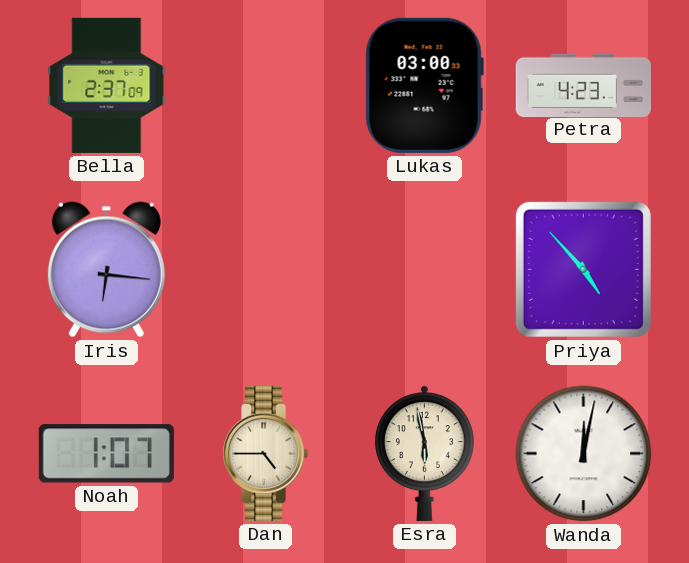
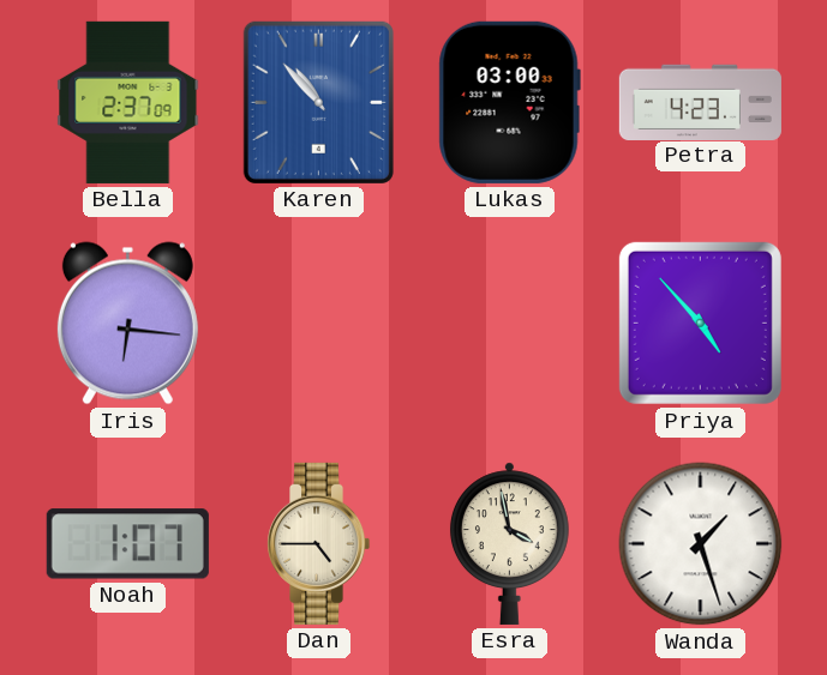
Karen: none -> 10:53
Esra: 5:58 -> 3:58
Wanda: 12:02 -> 1:27
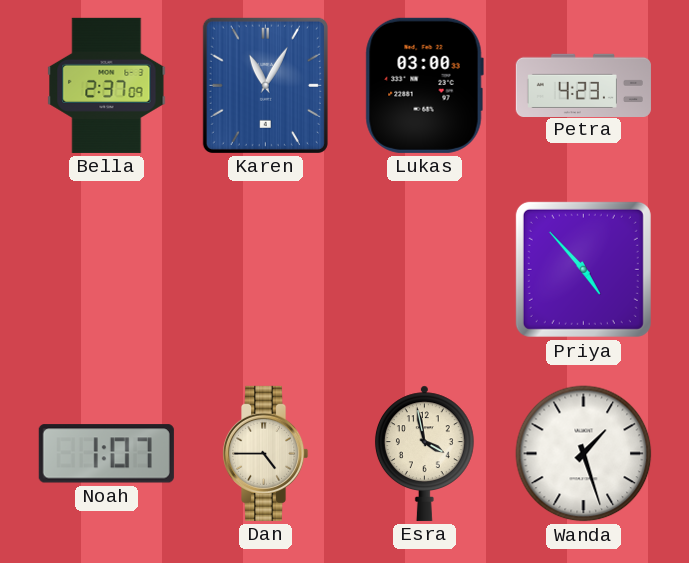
Karen: 10:53 -> 11:05
Iris: 6:16 -> none
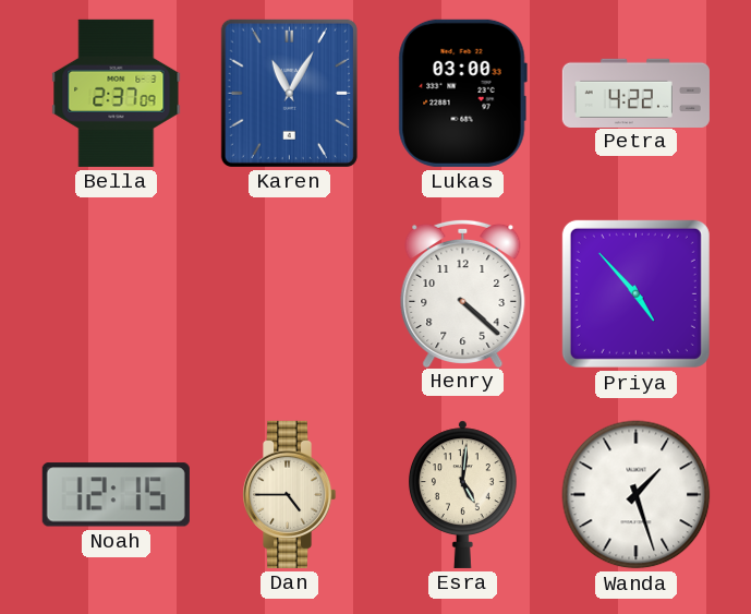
Petra: 4:23 -> 4:22
Henry: none -> 4:22
Noah: 1:07 -> 12:15
Esra: 3:58 -> 5:01
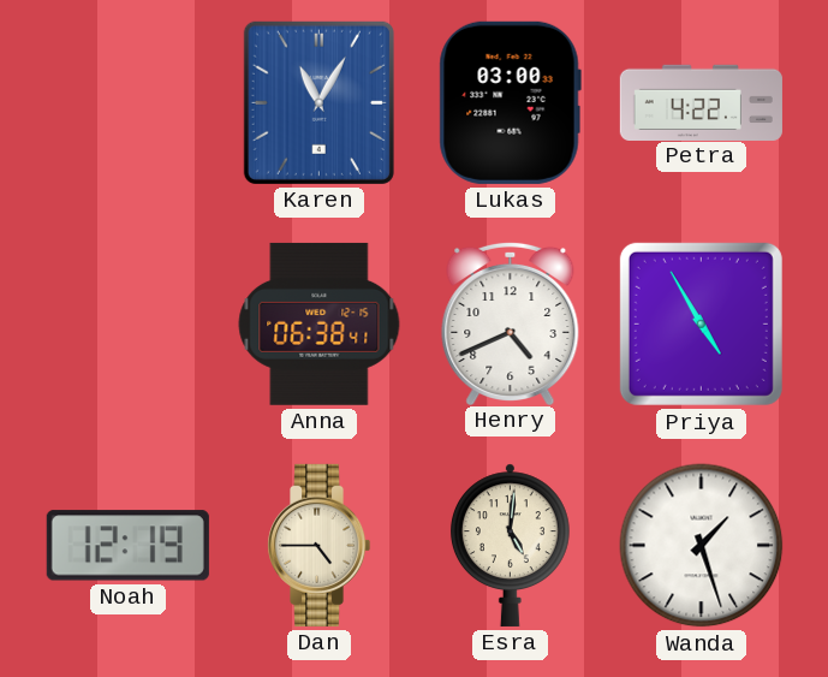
Bella: 2:37 -> none
Anna: none -> 06:38
Henry: 4:22 -> 4:41
Priya: 4:53 -> 4:55
Noah: 12:15 -> 12:19
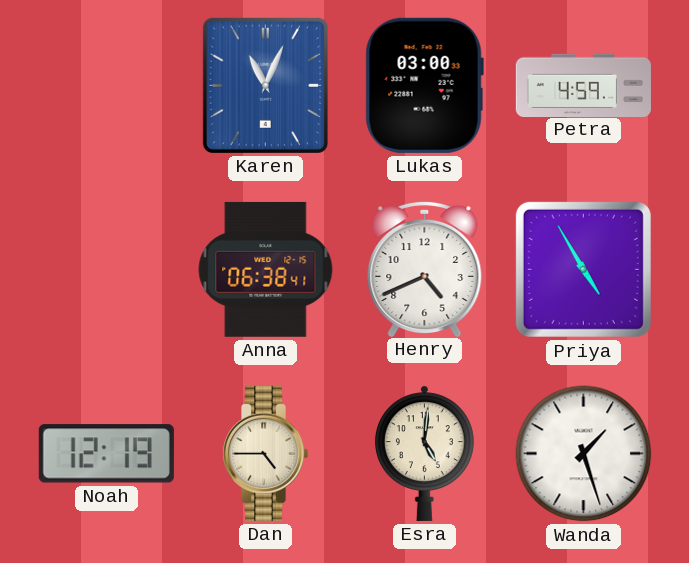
Karen: 11:05 -> 11:04
Petra: 4:22 -> 4:59
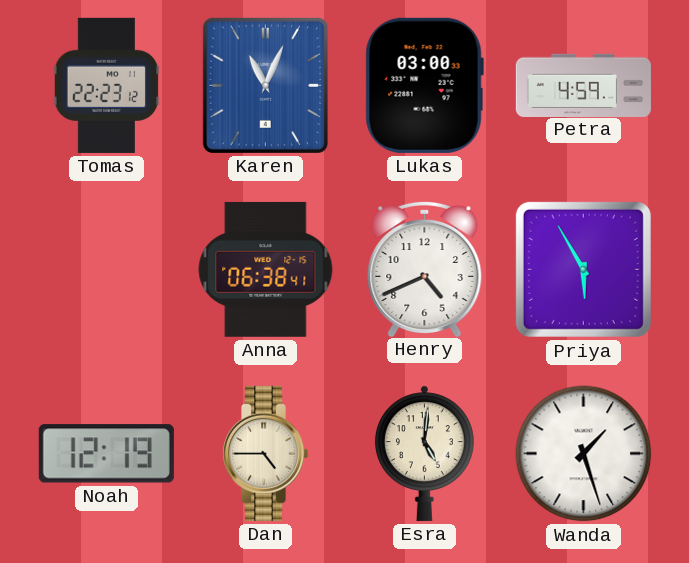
Tomas: none -> 22:23
Priya: 4:55 -> 5:55
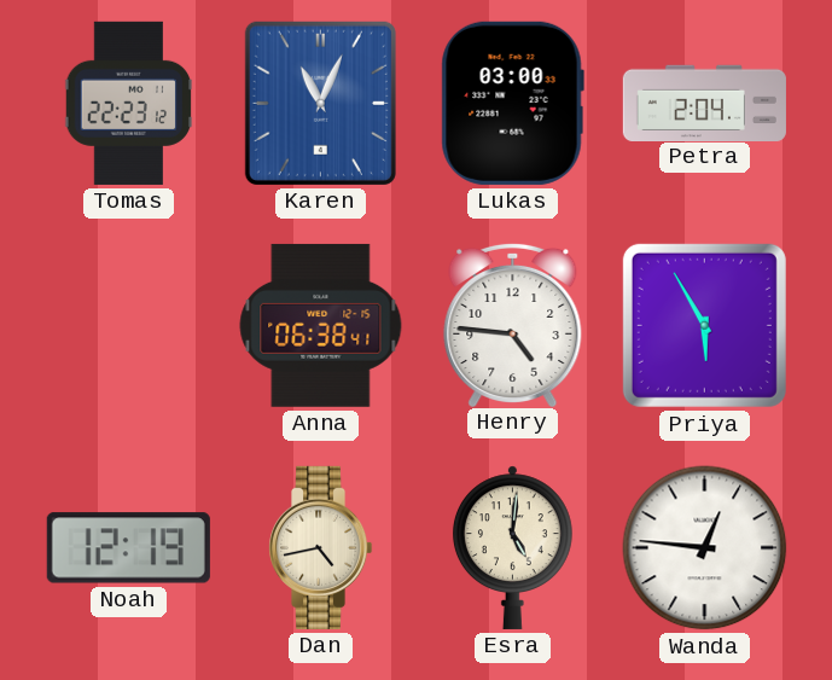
Petra: 4:59 -> 2:04
Henry: 4:41 -> 4:46
Dan: 4:45 -> 4:43
Wanda: 1:27 -> 12:46
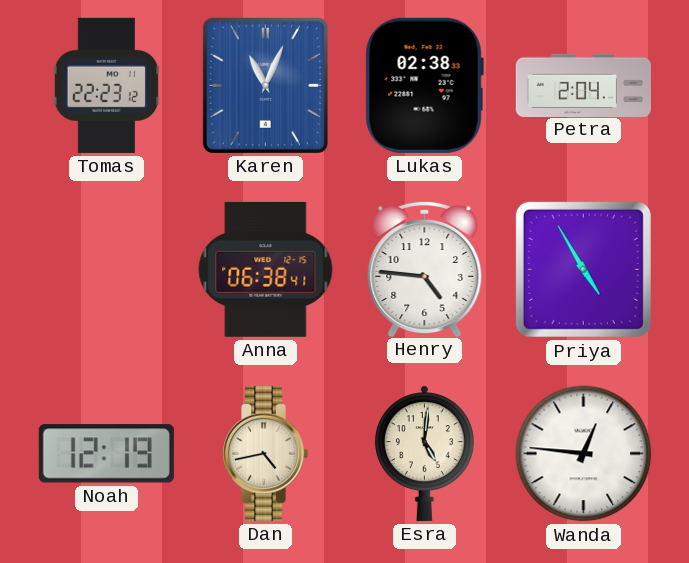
Lukas: 03:00 -> 02:38
Priya: 5:55 -> 4:55
